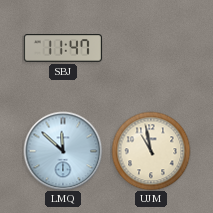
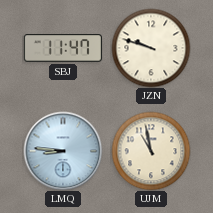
JZN: none -> 9:48
LMQ: 11:52 -> 8:46
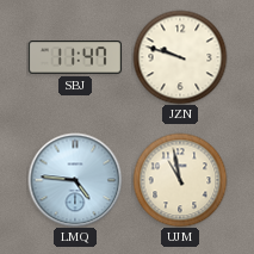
LMQ: 8:46 -> 4:46
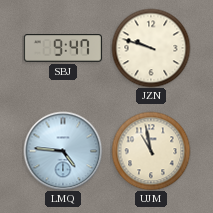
SBJ: 11:47 -> 9:47
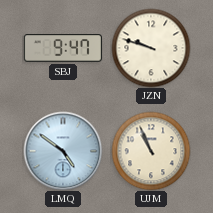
LMQ: 4:46 -> 4:51
UJM: 10:58 -> 10:56
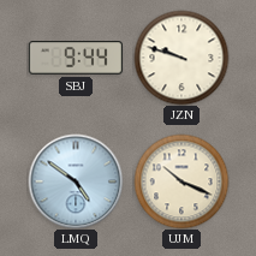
SBJ: 9:47 -> 9:44
UJM: 10:56 -> 10:19
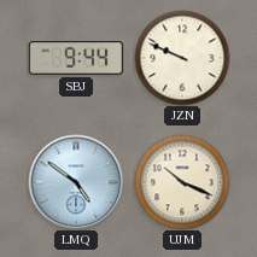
JZN: 9:48 -> 9:49
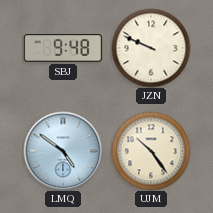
SBJ: 9:44 -> 9:48
UJM: 10:19 -> 10:24
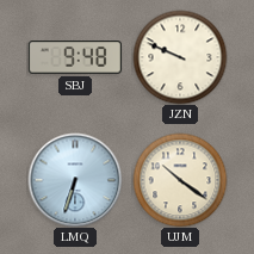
LMQ: 4:51 -> 6:33
UJM: 10:24 -> 10:21
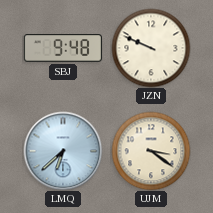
LMQ: 6:33 -> 6:38
UJM: 10:21 -> 3:21
